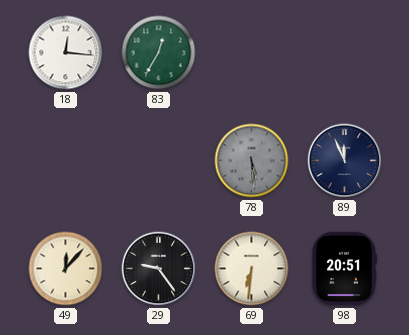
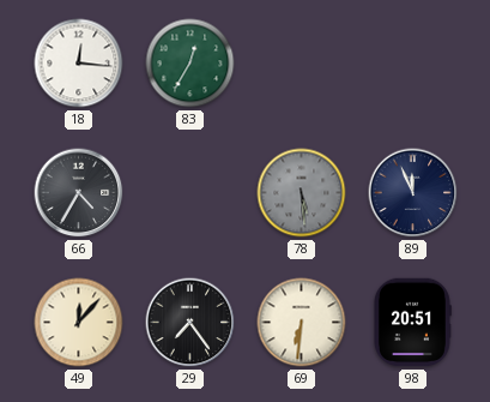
66: none -> 4:35
29: 9:24 -> 7:24
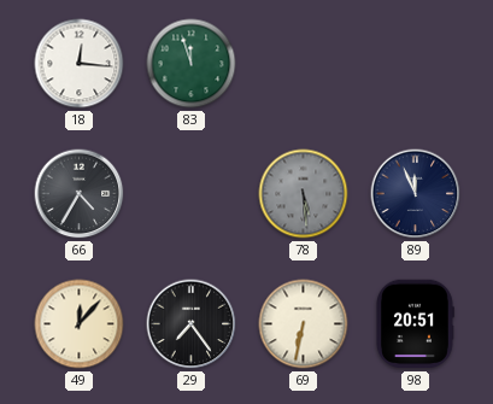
83: 12:35 -> 11:57
69: 6:31 -> 6:32
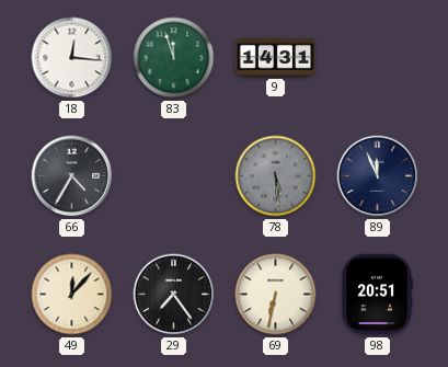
9: none -> 14:31
